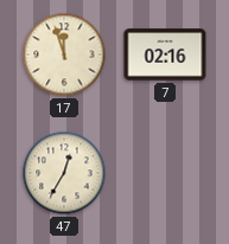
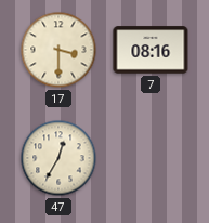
17: 11:57 -> 3:30
7: 02:16 -> 08:16
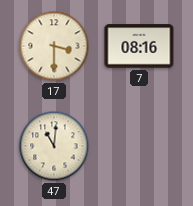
47: 12:35 -> 11:01
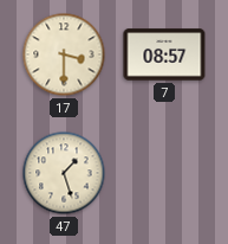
7: 08:16 -> 08:57
47: 11:01 -> 1:27
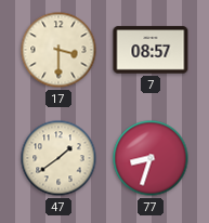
47: 1:27 -> 1:39
77: none -> 8:33
